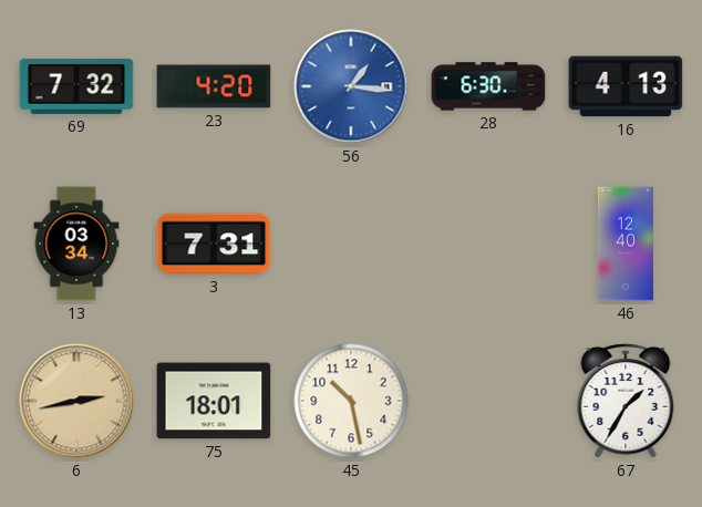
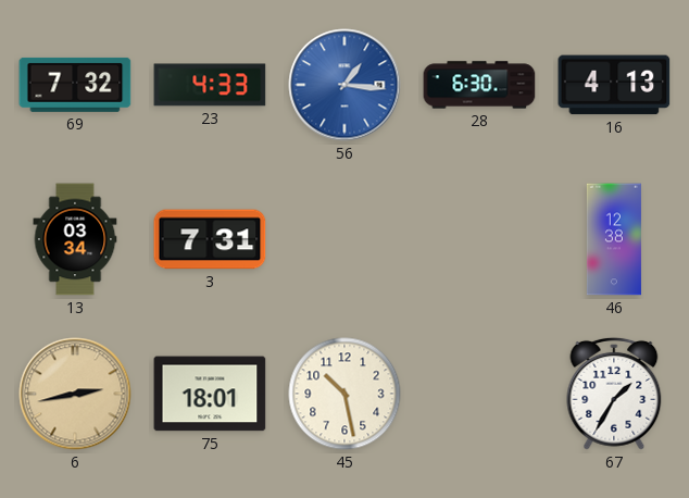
23: 4:20 -> 4:33
46: 12:40 -> 12:38
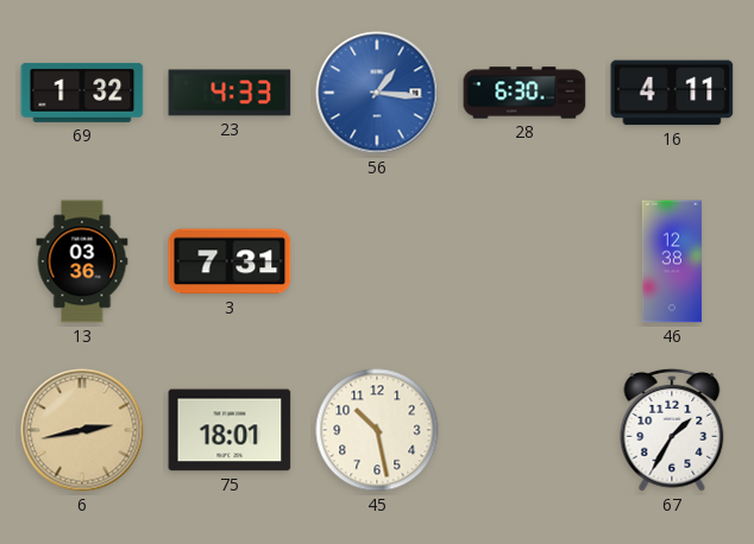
69: 7:32 -> 1:32
16: 4:13 -> 4:11
13: 03:34 -> 03:36
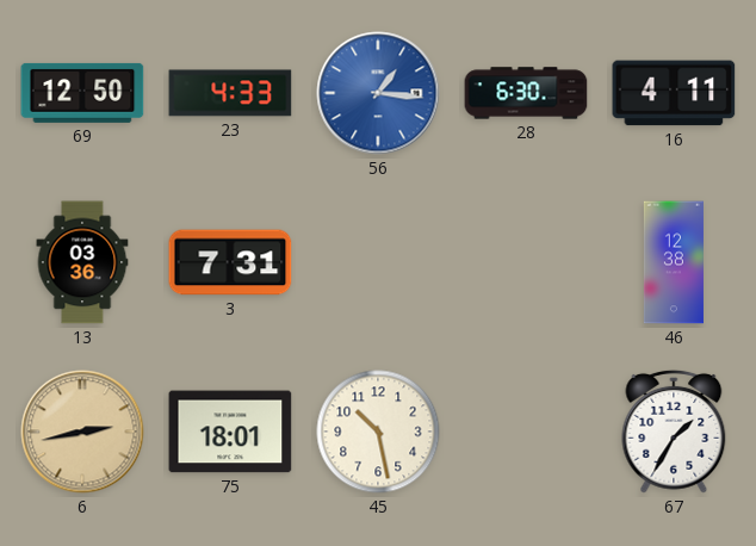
69: 1:32 -> 12:50
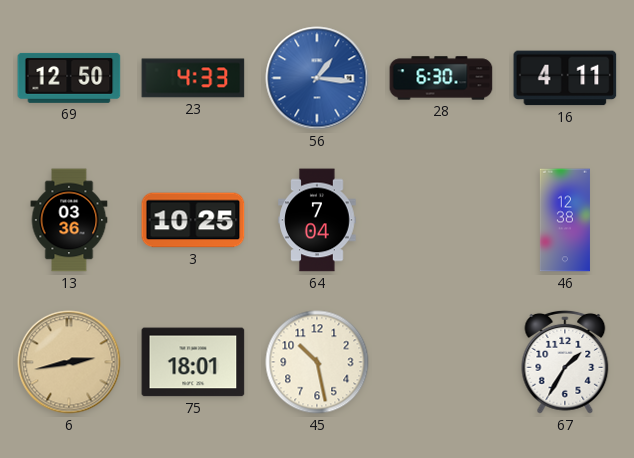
3: 7:31 -> 10:25
64: none -> 7:04
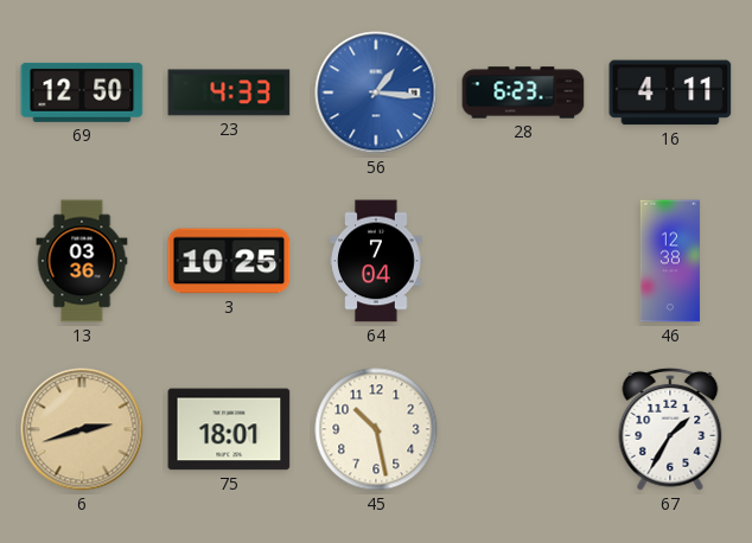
28: 6:30 -> 6:23
6: 2:43 -> 2:42
